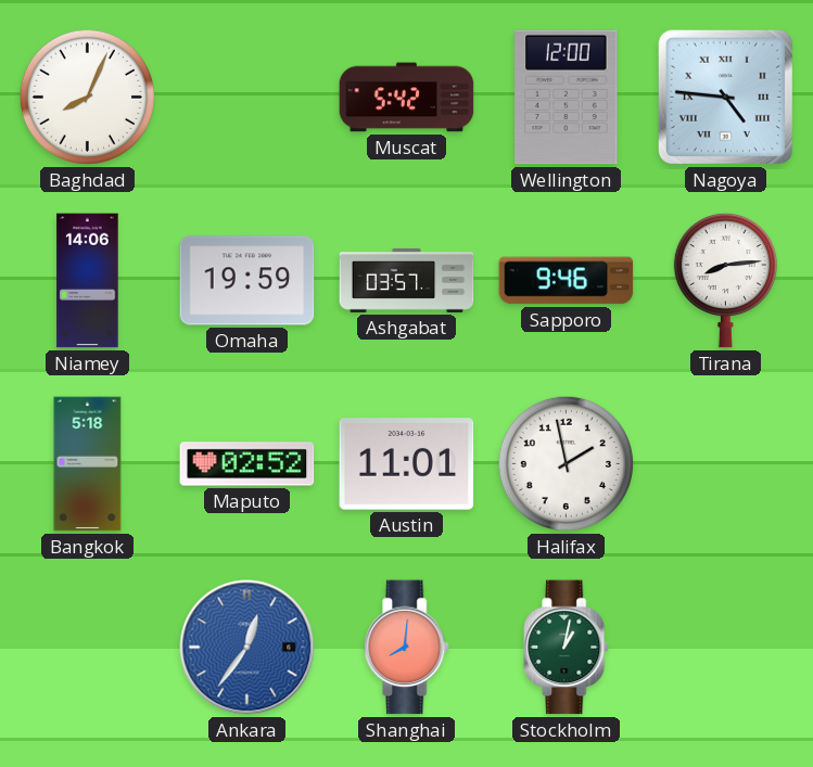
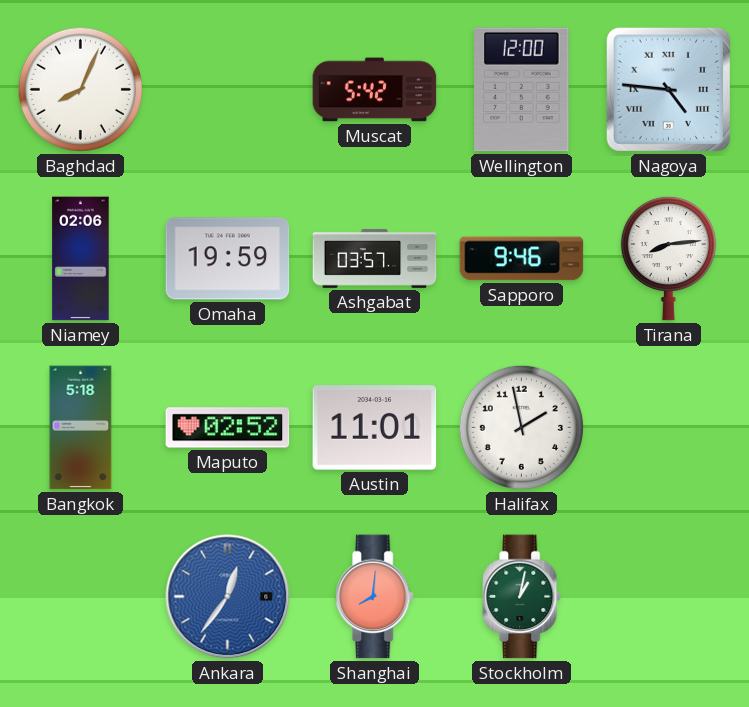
Niamey: 14:06 -> 02:06
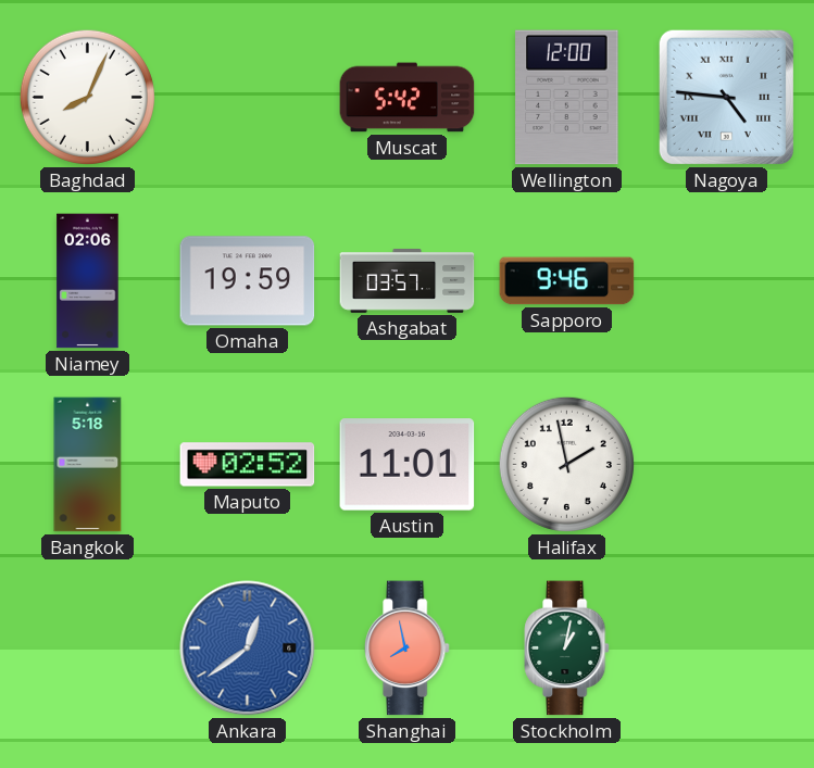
Tirana: 8:14 -> none
Ankara: 12:36 -> 12:39
Shanghai: 8:01 -> 7:58
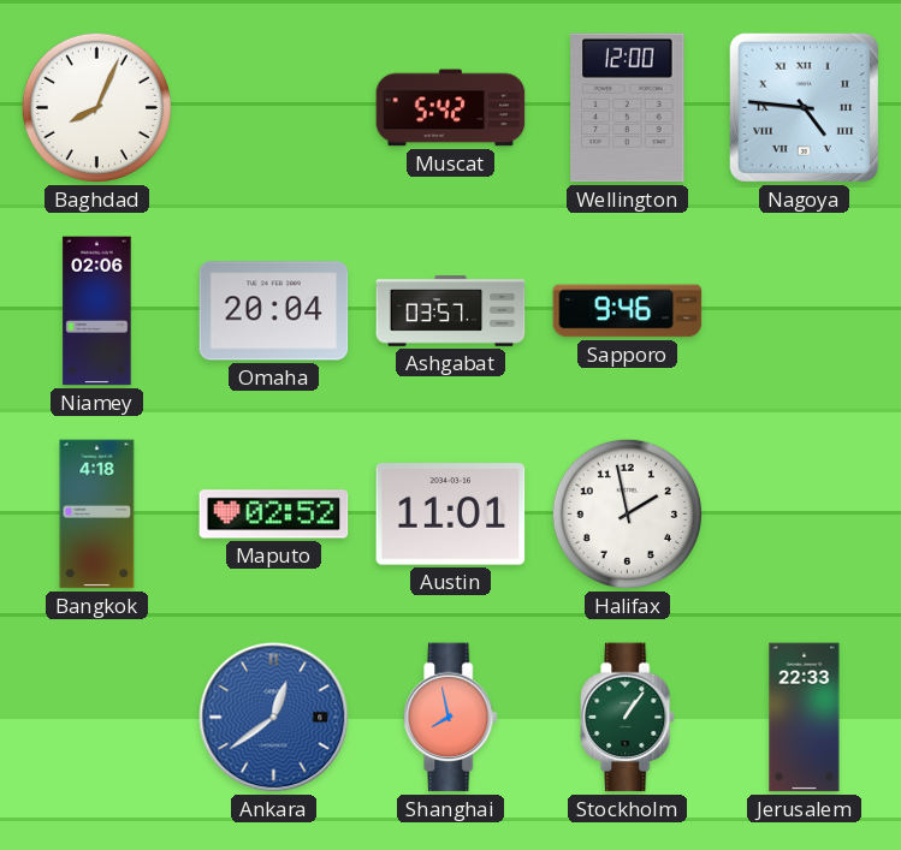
Omaha: 19:59 -> 20:04
Bangkok: 5:18 -> 4:18
Stockholm: 1:02 -> 1:06
Jerusalem: none -> 22:33
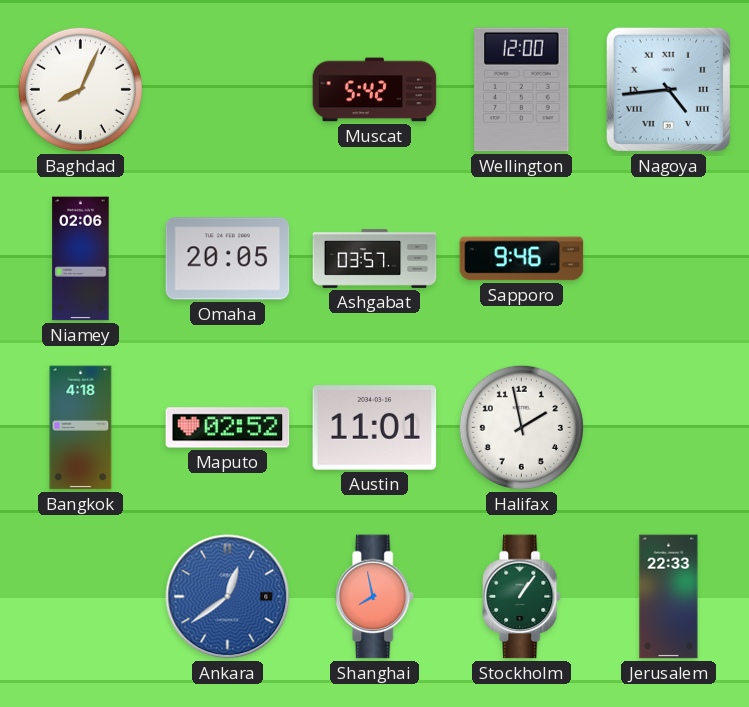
Nagoya: 4:46 -> 4:44
Omaha: 20:04 -> 20:05
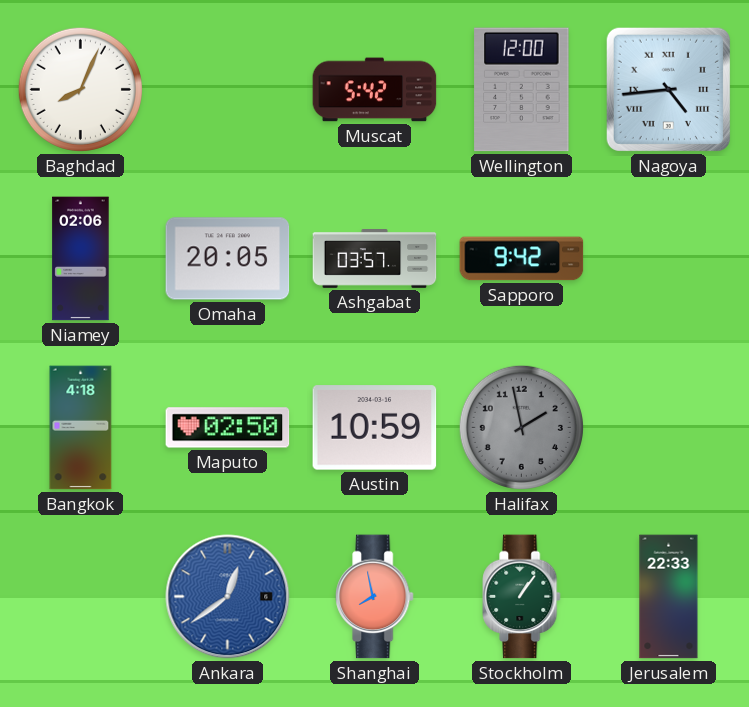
Sapporo: 9:46 -> 9:42
Maputo: 02:52 -> 02:50
Austin: 11:01 -> 10:59
Halifax dial: white -> grey
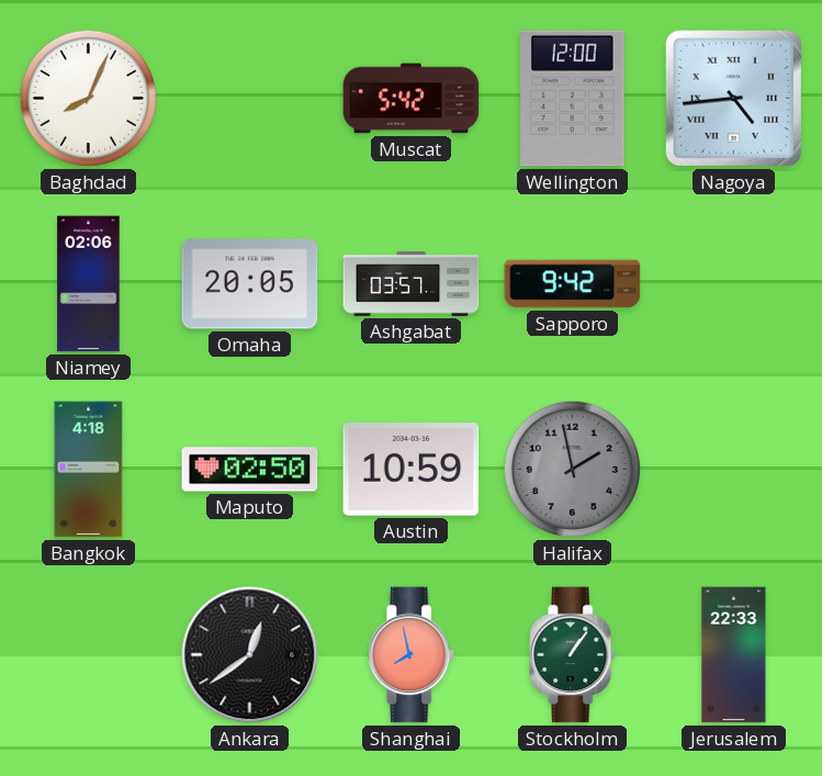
Ankara dial: blue -> black
